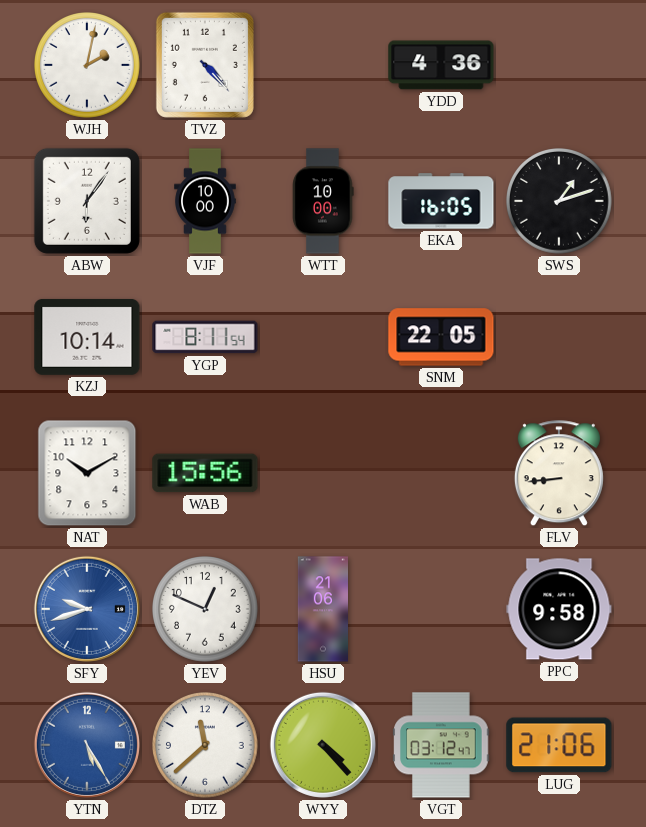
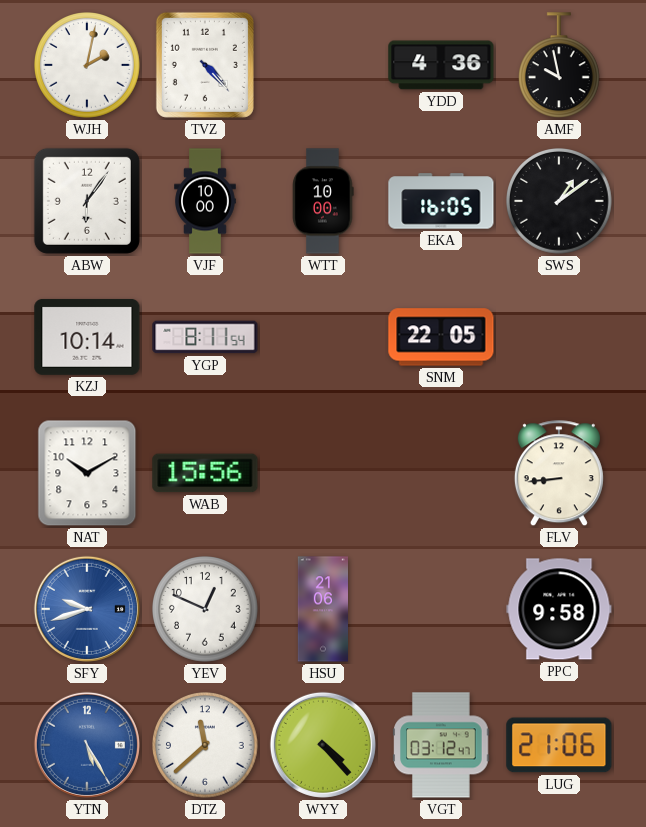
AMF: none -> 9:58
SWS: 1:12 -> 1:09
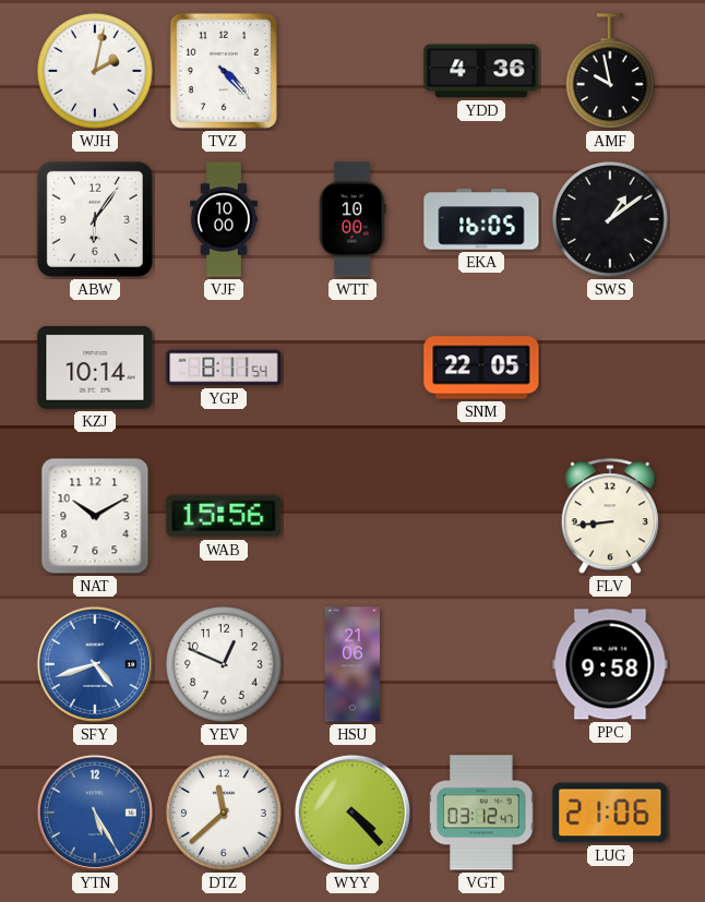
SFY: 9:42 -> 4:42
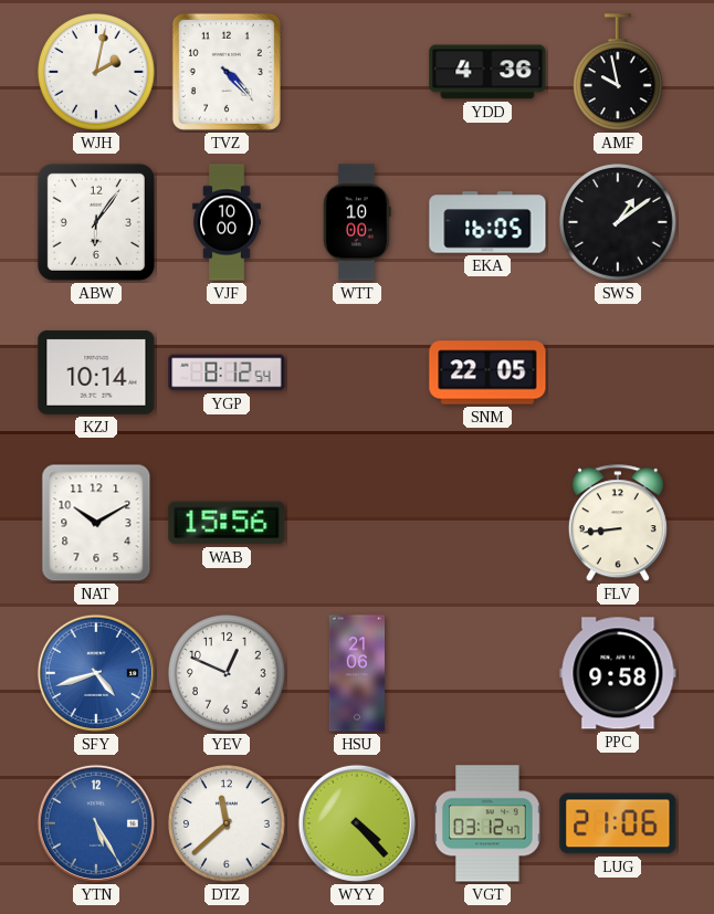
YGP: 8:11 -> 8:12
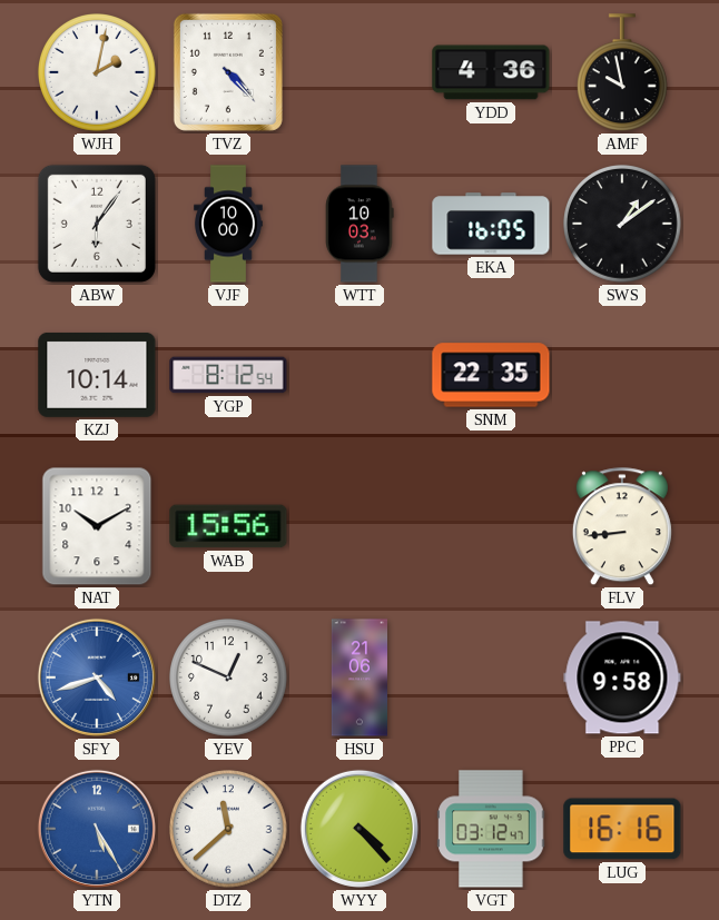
WTT: 10:00 -> 10:03
SNM: 22:05 -> 22:35
LUG: 21:06 -> 16:16
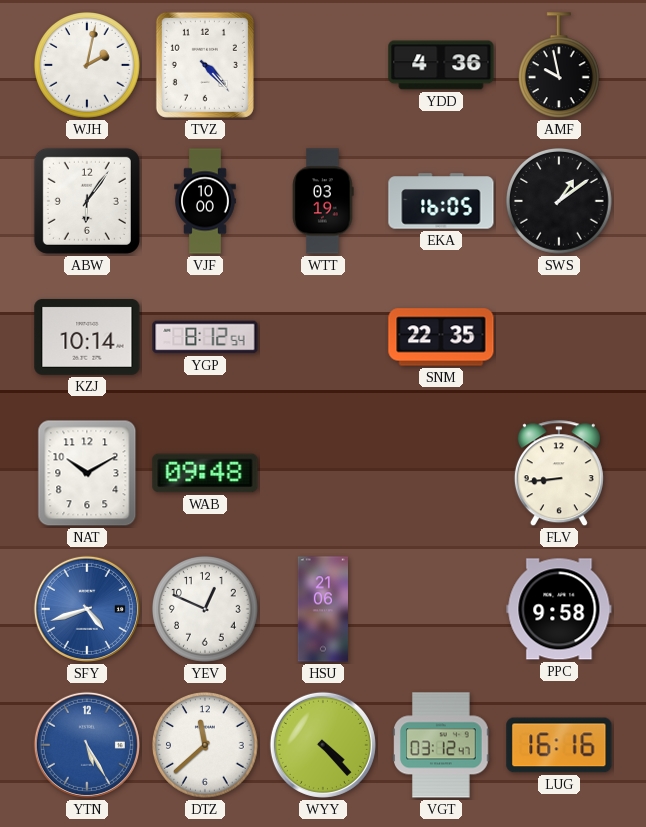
WTT: 10:03 -> 03:19
WAB: 15:56 -> 09:48
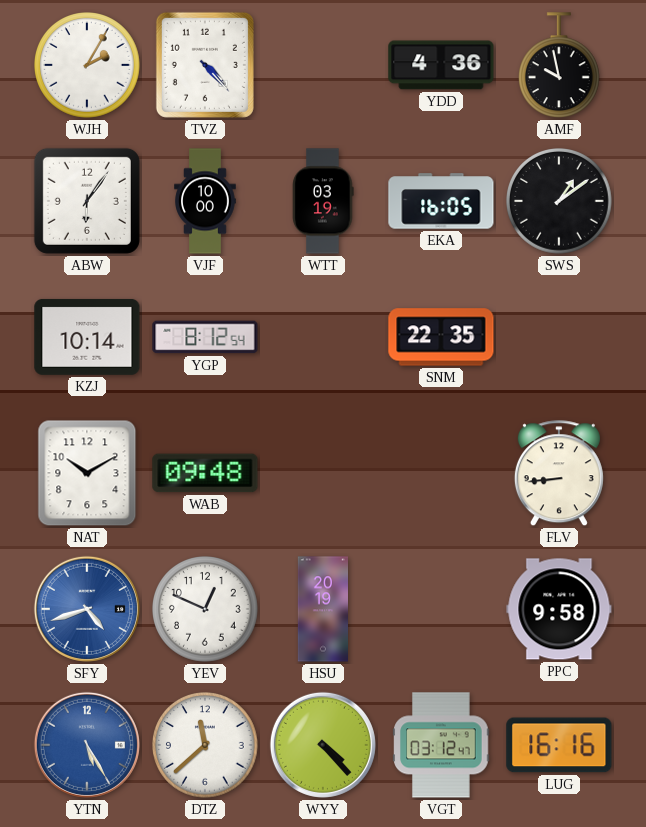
WJH: 2:02 -> 2:05
HSU: 21:06 -> 20:19
